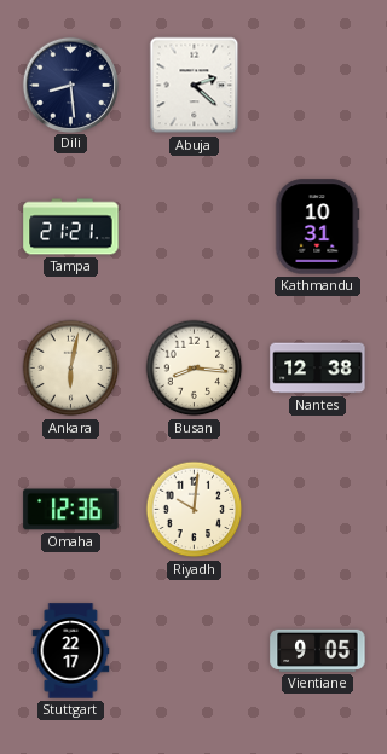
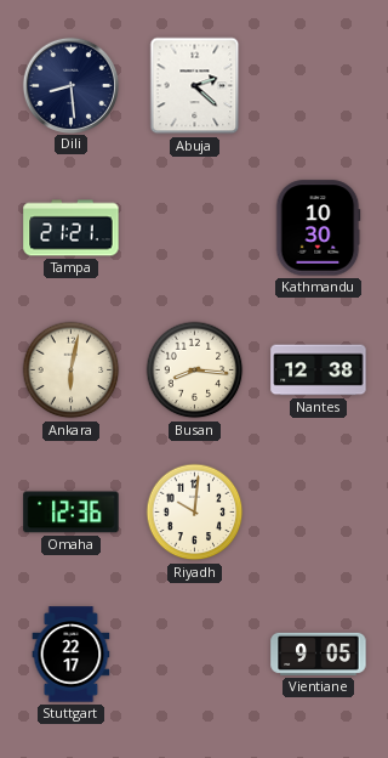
Kathmandu: 10:31 -> 10:30
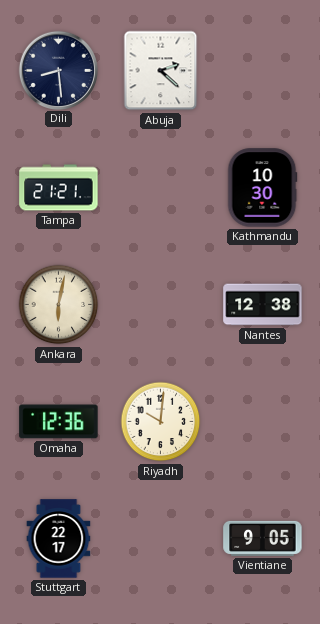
Busan: 8:16 -> none
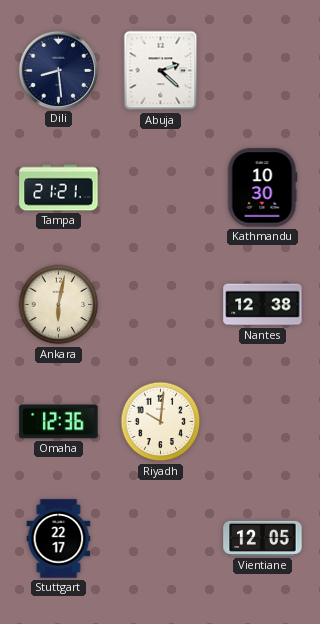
Vientiane: 9:05 -> 12:05
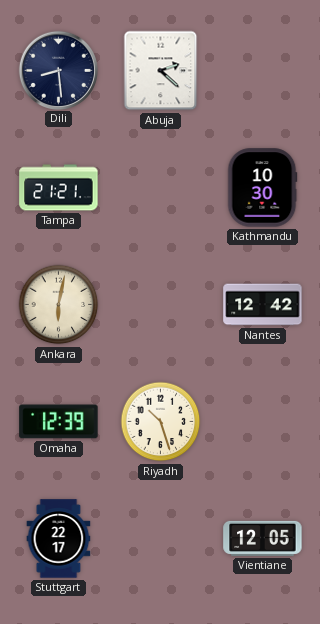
Nantes: 12:38 -> 12:42
Omaha: 12:36 -> 12:39
Riyadh: 10:01 -> 10:27
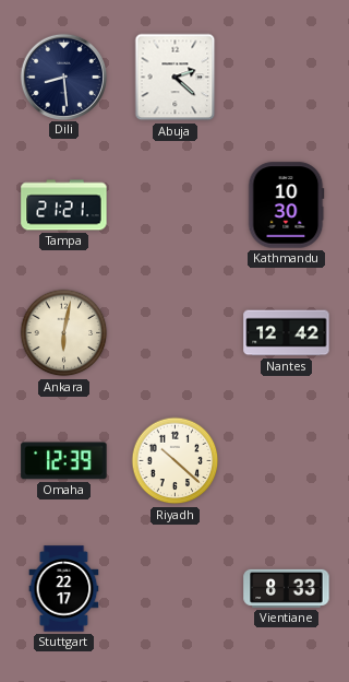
Riyadh: 10:27 -> 10:22
Vientiane: 12:05 -> 8:33
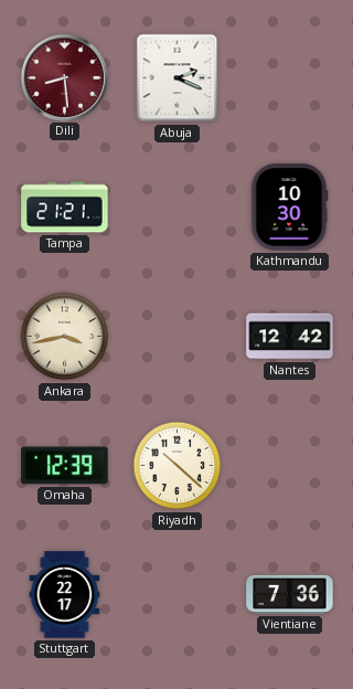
Dili dial: navy -> burgundy
Abuja: 2:22 -> 2:19
Ankara: 6:02 -> 3:43
Vientiane: 8:33 -> 7:36
